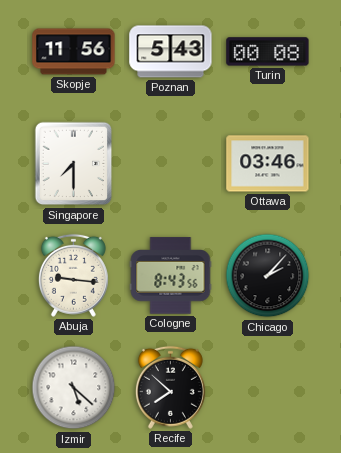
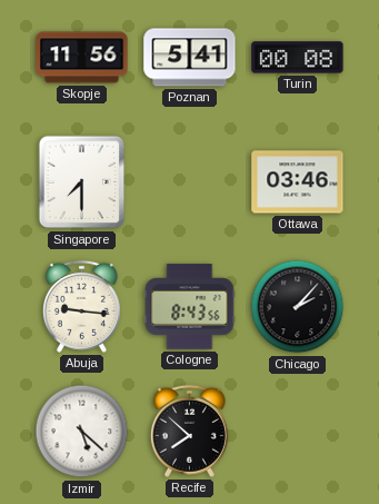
Poznan: 5:43 -> 5:41
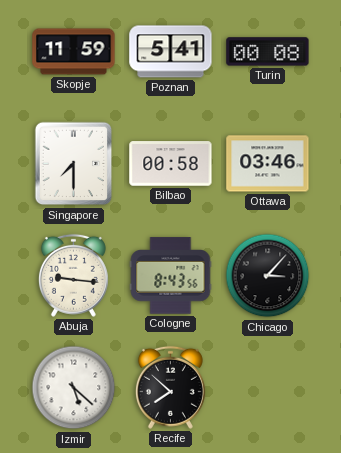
Skopje: 11:56 -> 11:59
Bilbao: none -> 00:58
Chicago: 2:07 -> 3:07
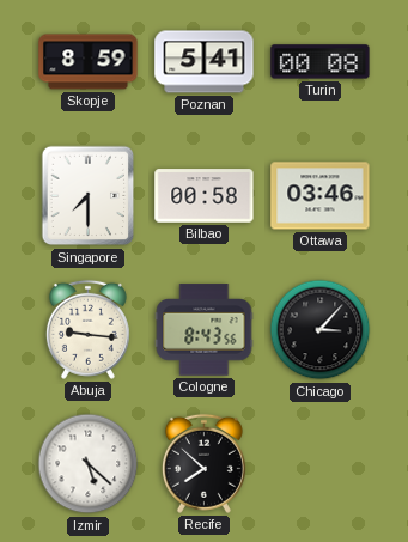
Skopje: 11:59 -> 8:59
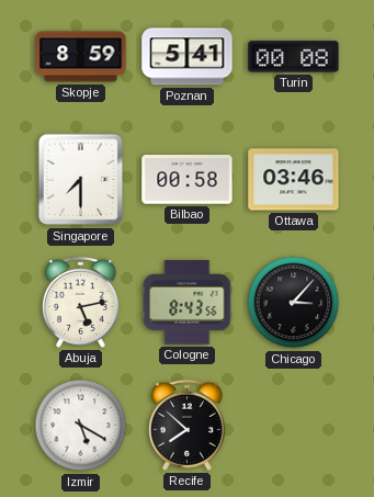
Abuja: 9:16 -> 5:13
Izmir: 5:22 -> 5:20
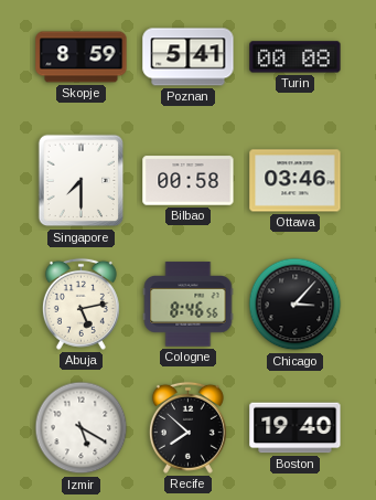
Cologne: 8:43 -> 8:46
Boston: none -> 19:40
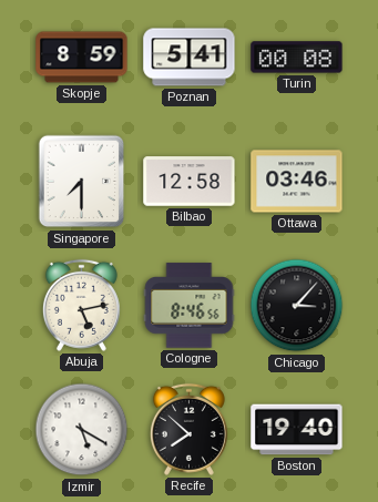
Bilbao: 00:58 -> 12:58
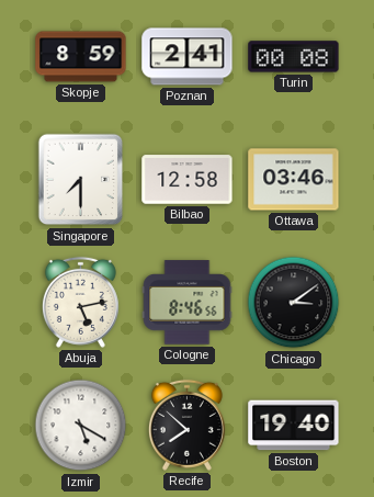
Poznan: 5:41 -> 2:41
Chicago: 3:07 -> 3:09
